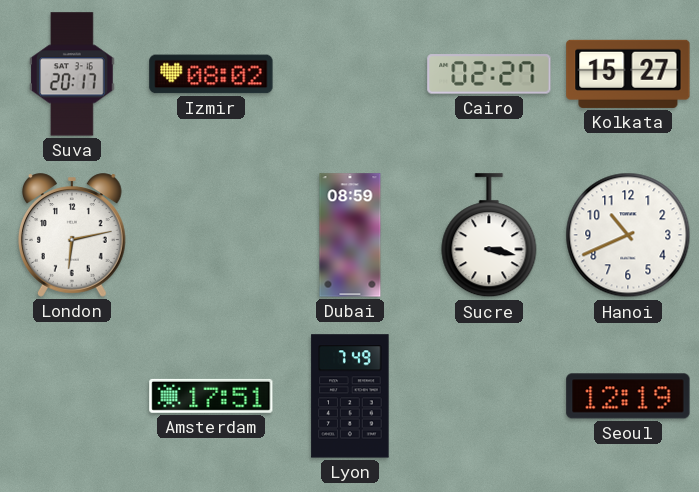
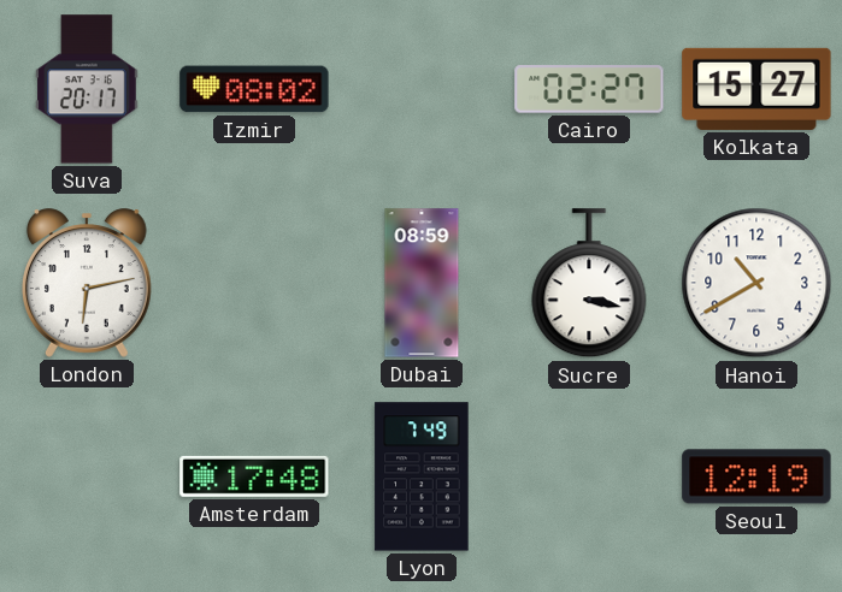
Hanoi: 10:41 -> 10:40
Amsterdam: 17:51 -> 17:48
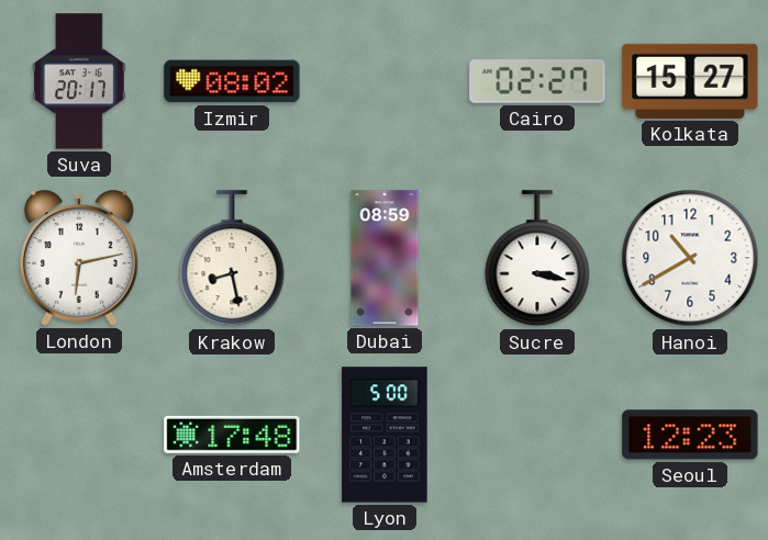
Krakow: none -> 8:28
Lyon: 7:49 -> 5:00
Seoul: 12:19 -> 12:23
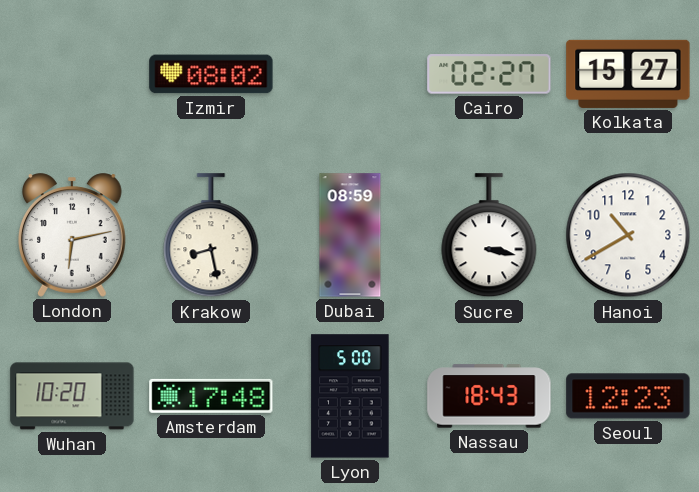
Suva: 20:17 -> none
Wuhan: none -> 10:20
Nassau: none -> 18:43
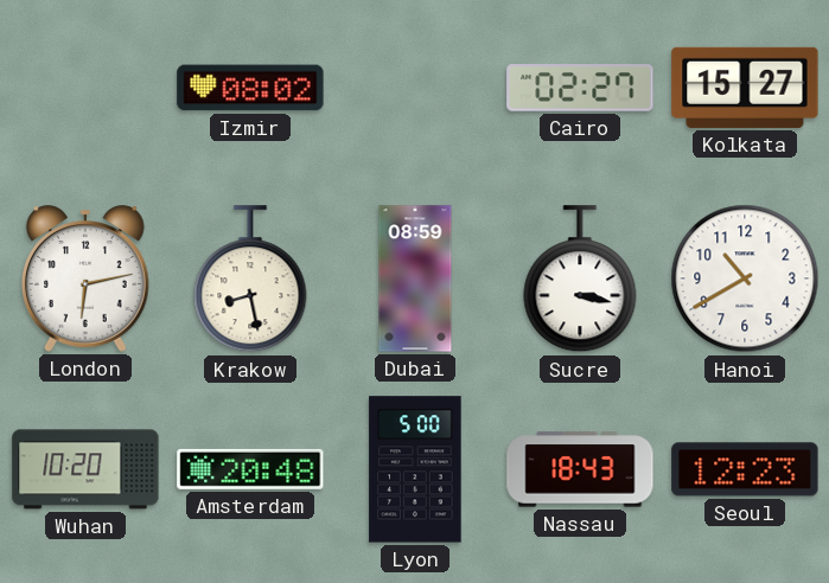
Amsterdam: 17:48 -> 20:48
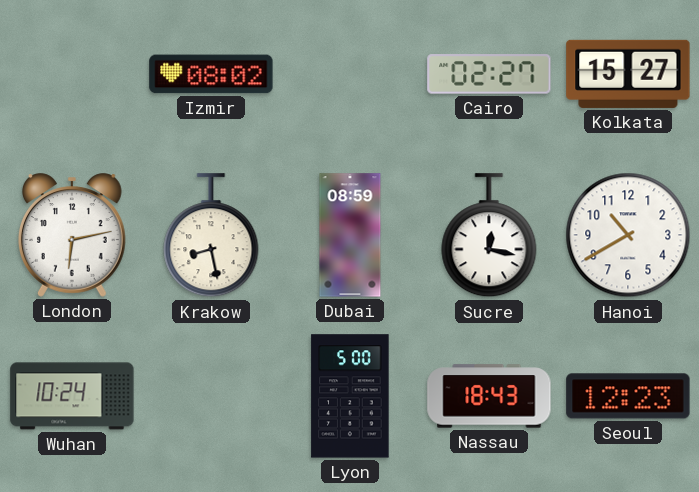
Sucre: 3:17 -> 12:17
Wuhan: 10:20 -> 10:24
Amsterdam: 20:48 -> none
